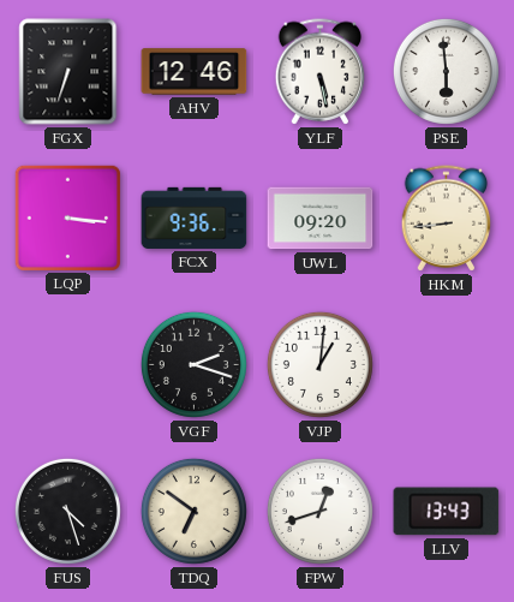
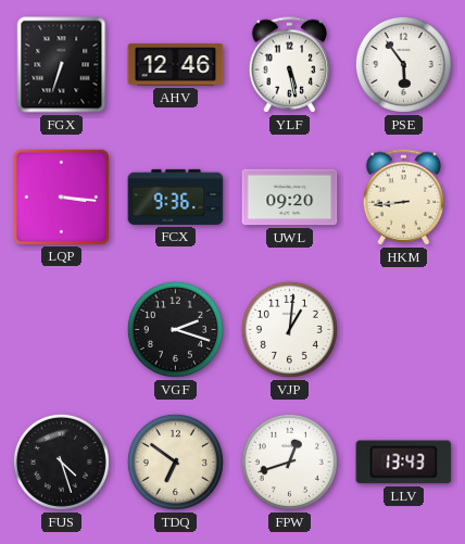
PSE: 5:59 -> 5:54
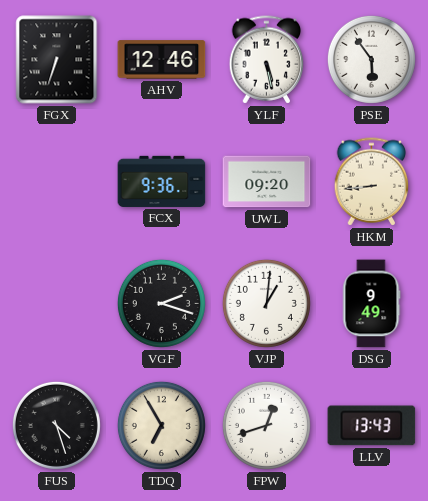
LQP: 3:16 -> none
DSG: none -> 9:49
TDQ: 6:51 -> 6:55
